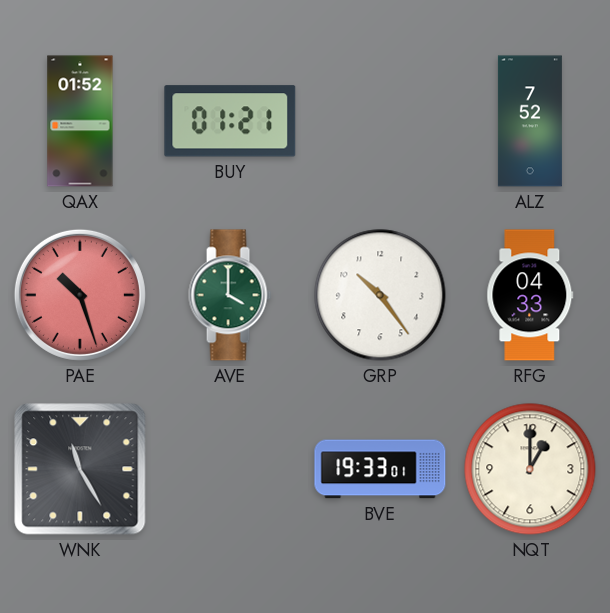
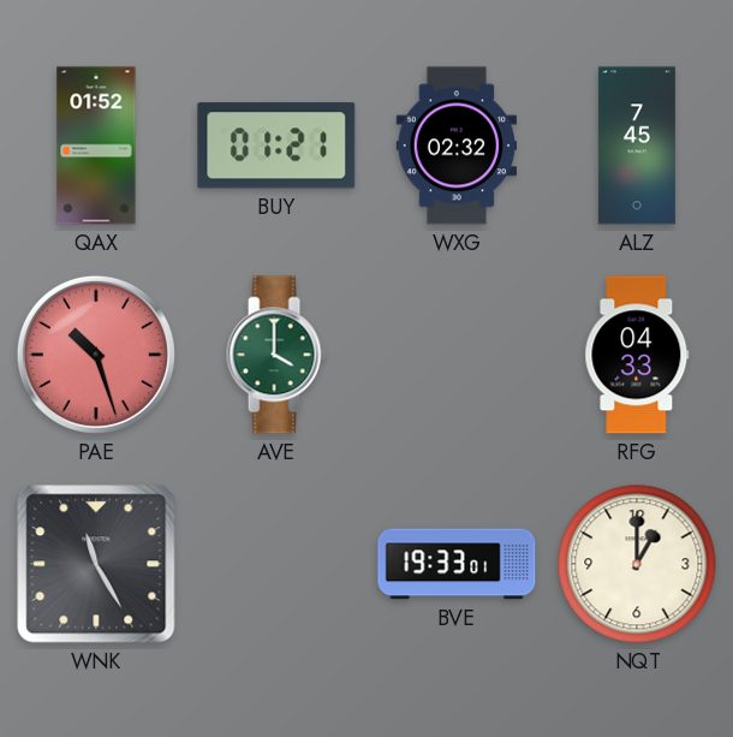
WXG: none -> 02:32
ALZ: 7:52 -> 7:45
GRP: 10:24 -> none
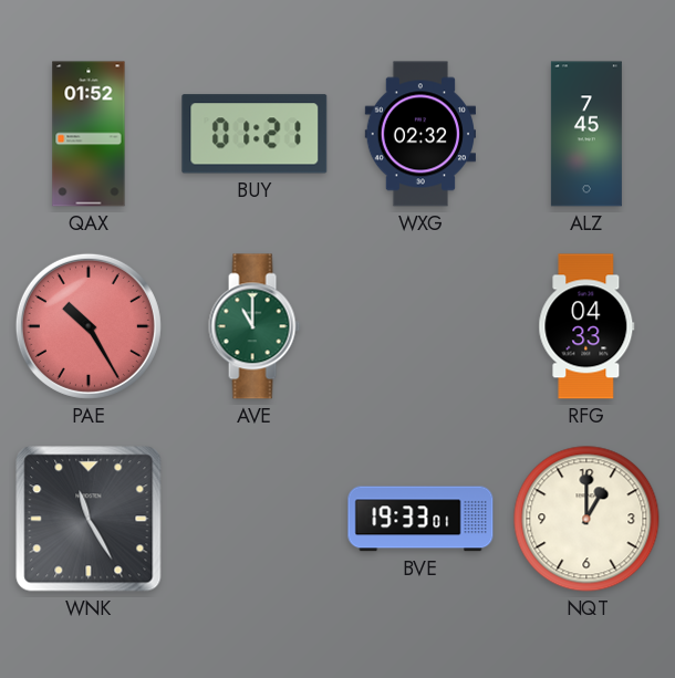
PAE: 10:27 -> 10:25
AVE: 4:00 -> 11:00
